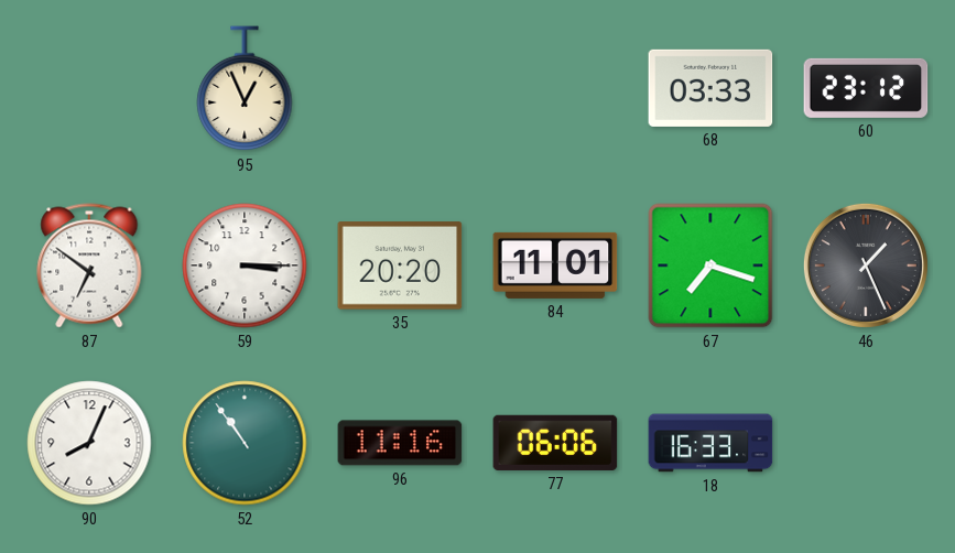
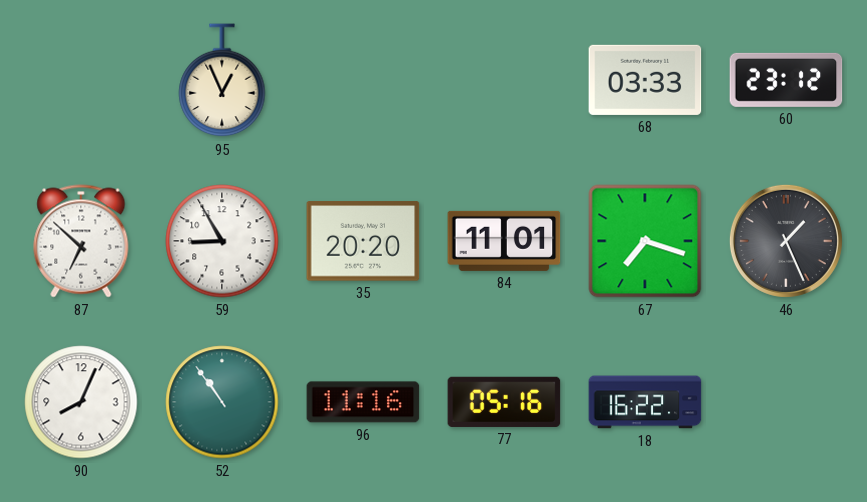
87: 6:51 -> 6:52
59: 3:15 -> 8:55
77: 06:06 -> 05:16
18: 16:33 -> 16:22
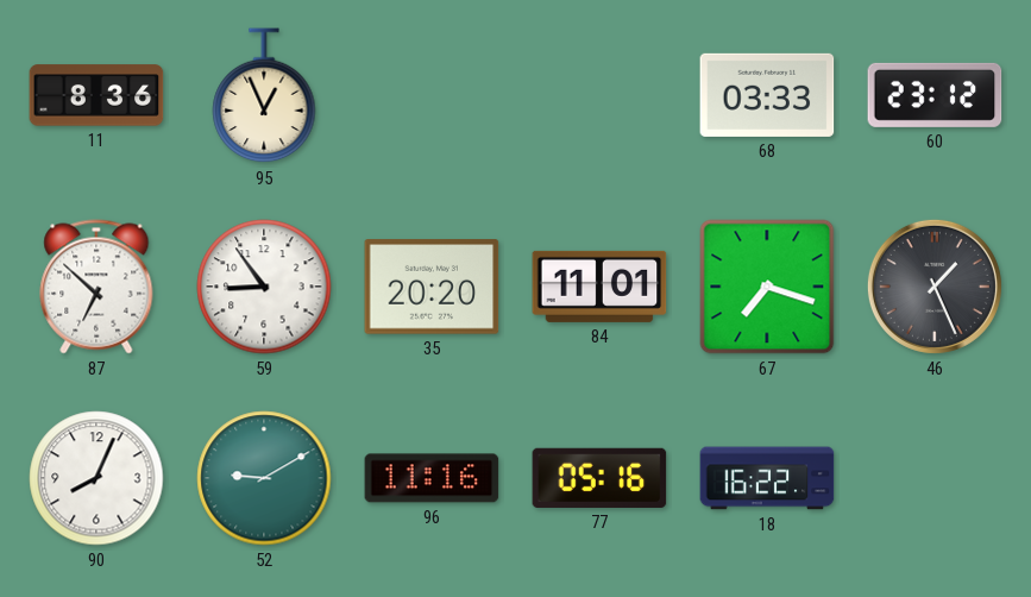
11: none -> 8:36
59: 8:55 -> 8:54
52: 10:54 -> 9:10
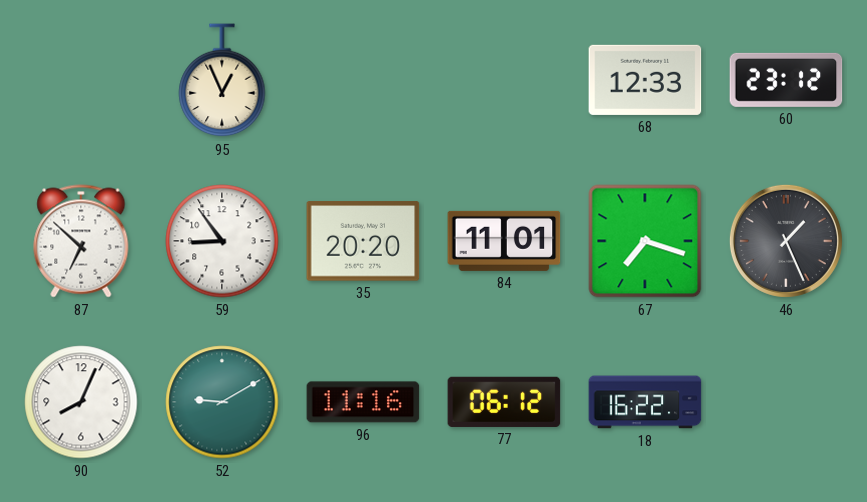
11: 8:36 -> none
68: 03:33 -> 12:33
77: 05:16 -> 06:12
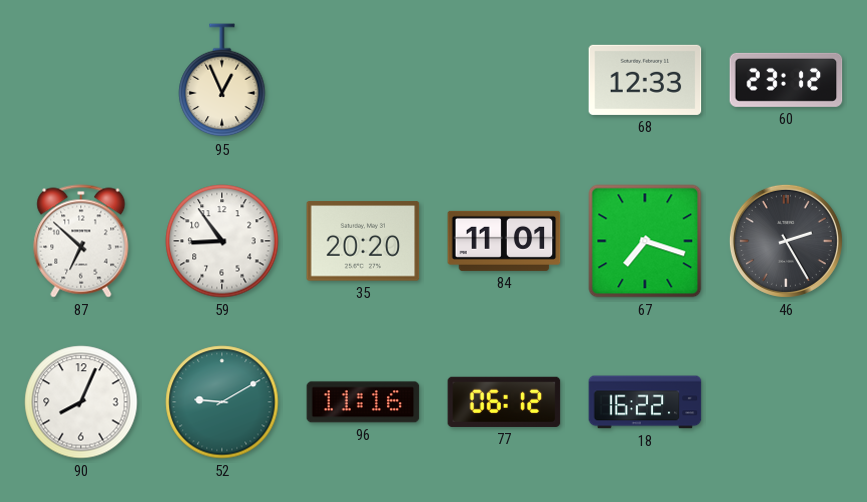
46: 1:26 -> 2:25
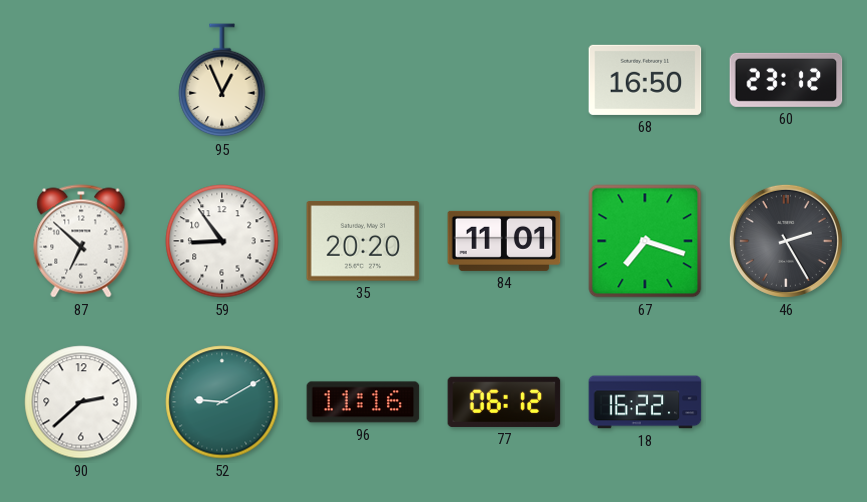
68: 12:33 -> 16:50
90: 8:04 -> 2:38
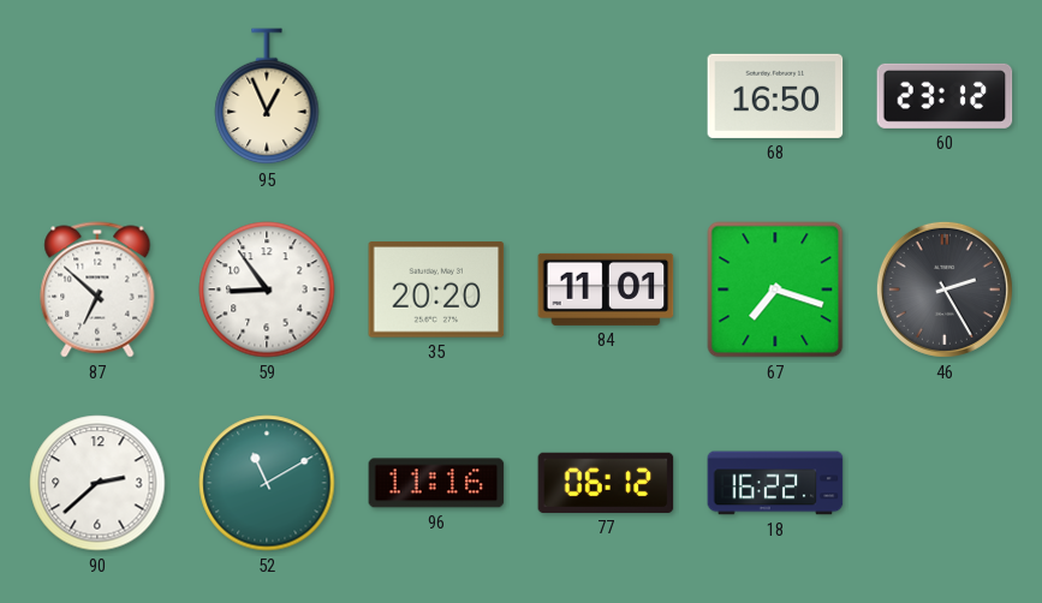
52: 9:10 -> 11:10
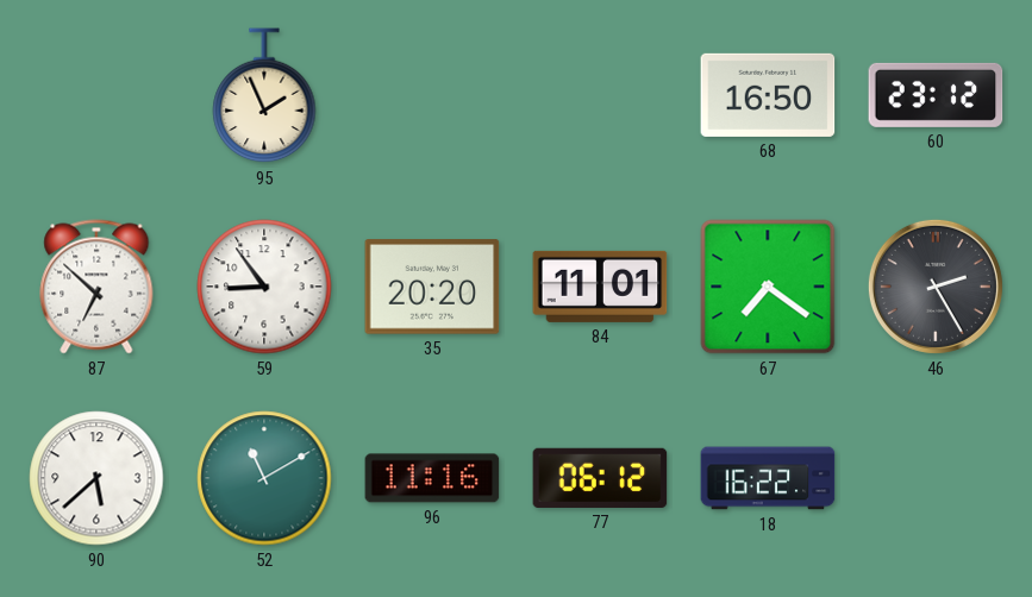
95: 12:56 -> 1:56
67: 7:18 -> 7:21
90: 2:38 -> 5:38
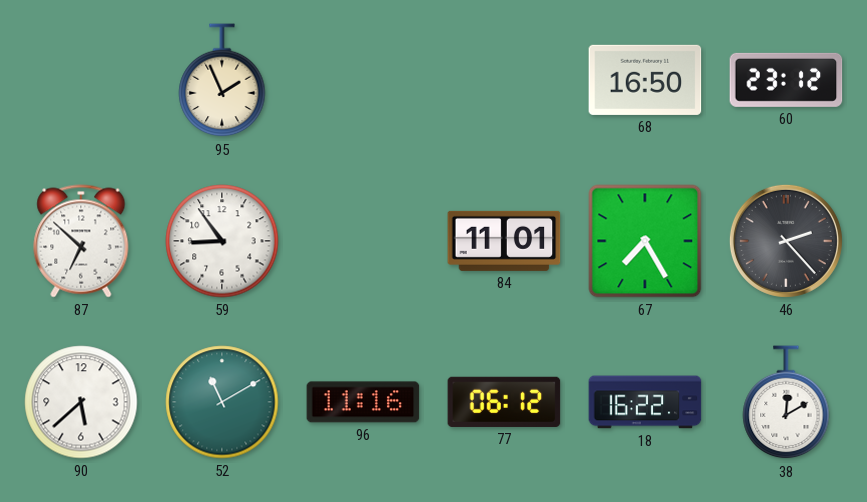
35: 20:20 -> none
67: 7:21 -> 7:25
46: 2:25 -> 2:23
38: none -> 12:10
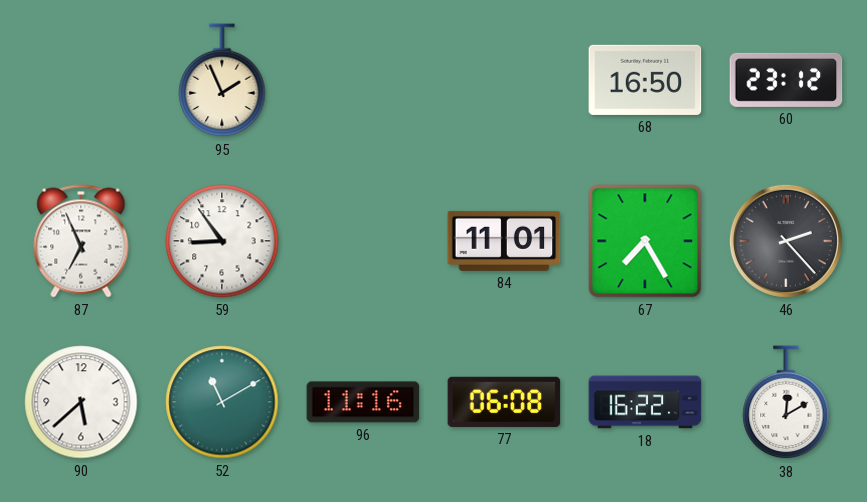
87: 6:52 -> 6:56
77: 06:12 -> 06:08
